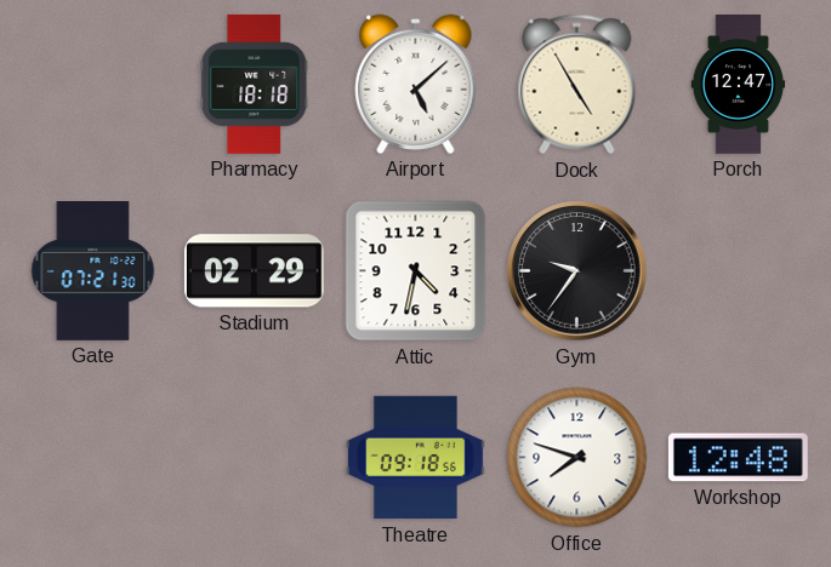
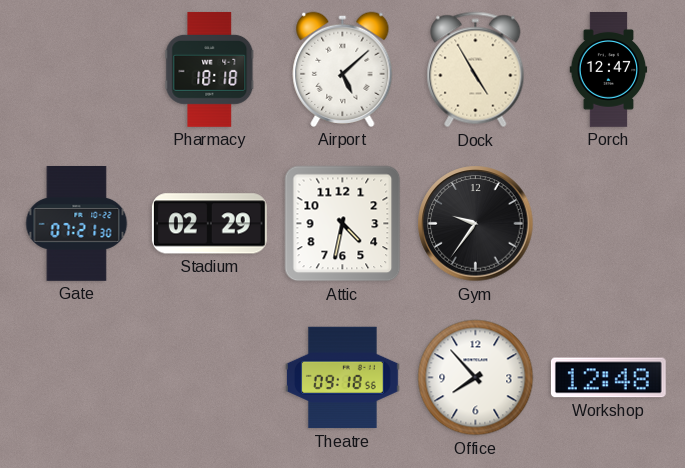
Office: 7:48 -> 7:53
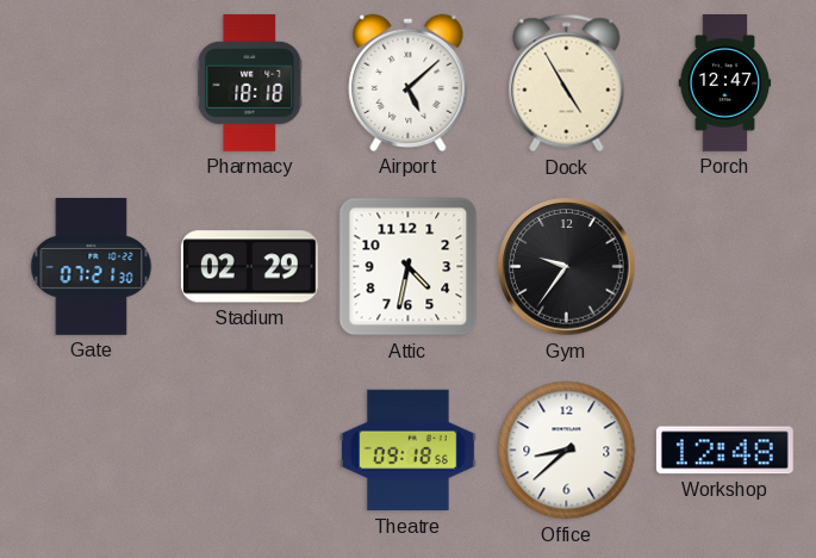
Office: 7:53 -> 8:38
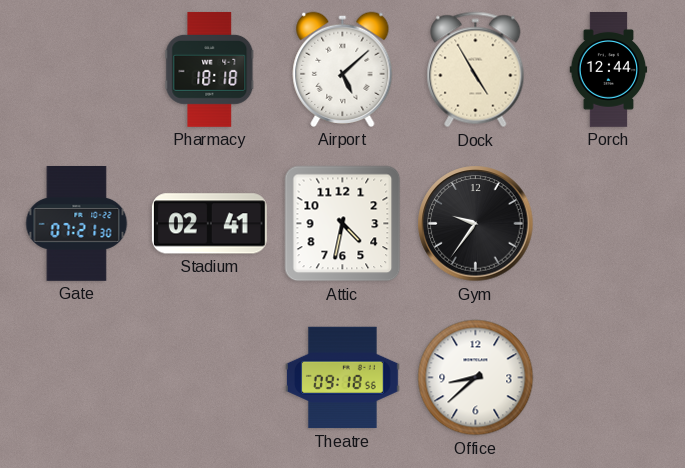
Porch: 12:47 -> 12:44
Stadium: 02:29 -> 02:41
Workshop: 12:48 -> none
